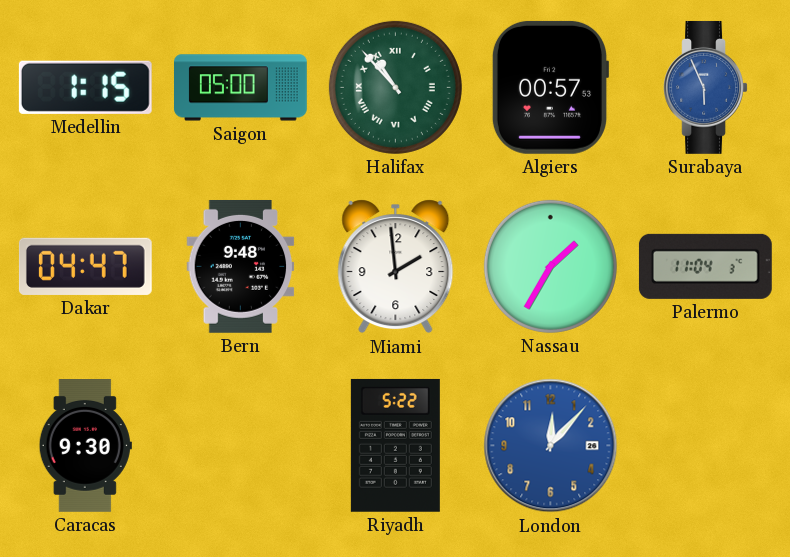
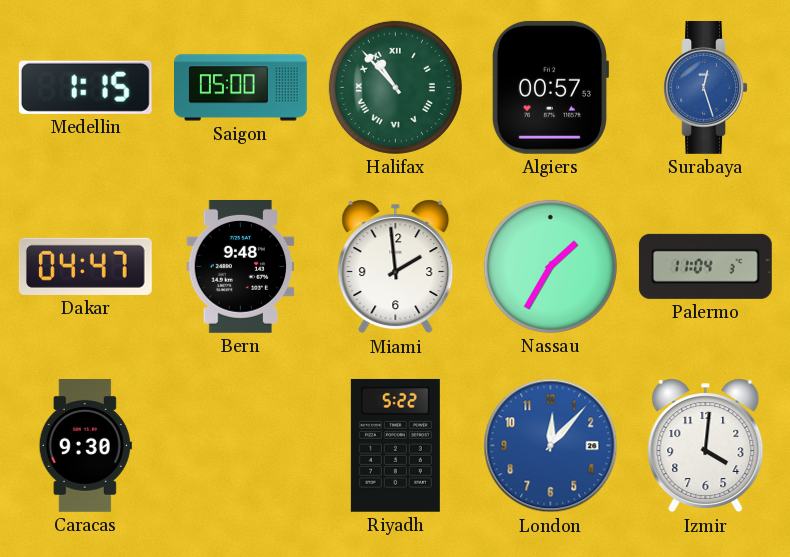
Surabaya: 5:56 -> 12:27
Izmir: none -> 4:01
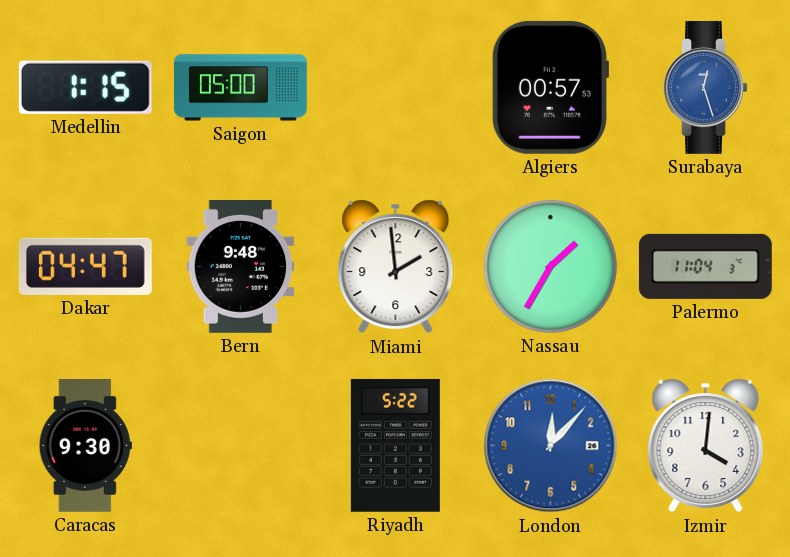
Halifax: 10:53 -> none
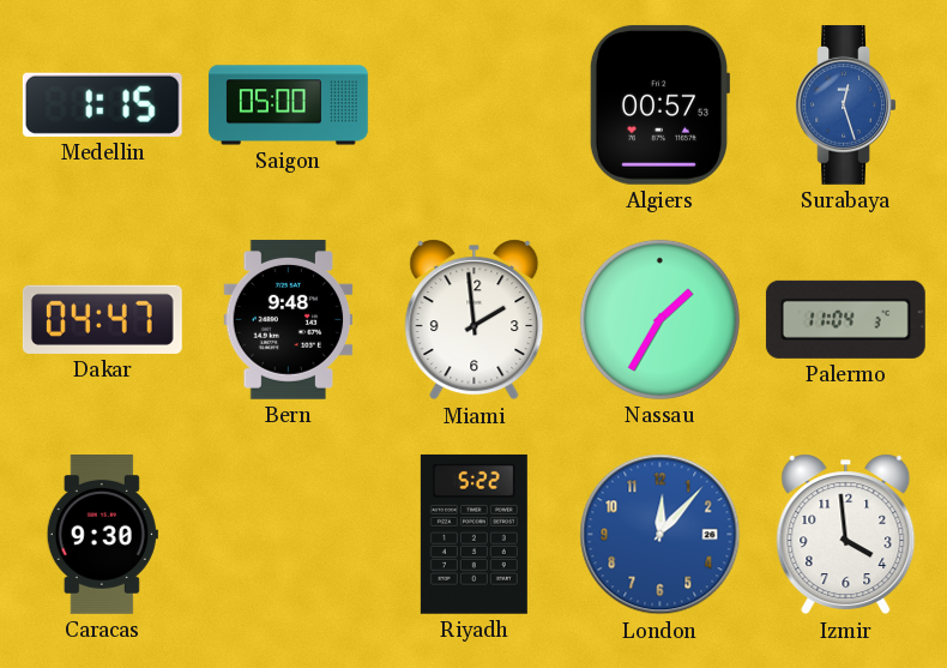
Izmir: 4:01 -> 3:59
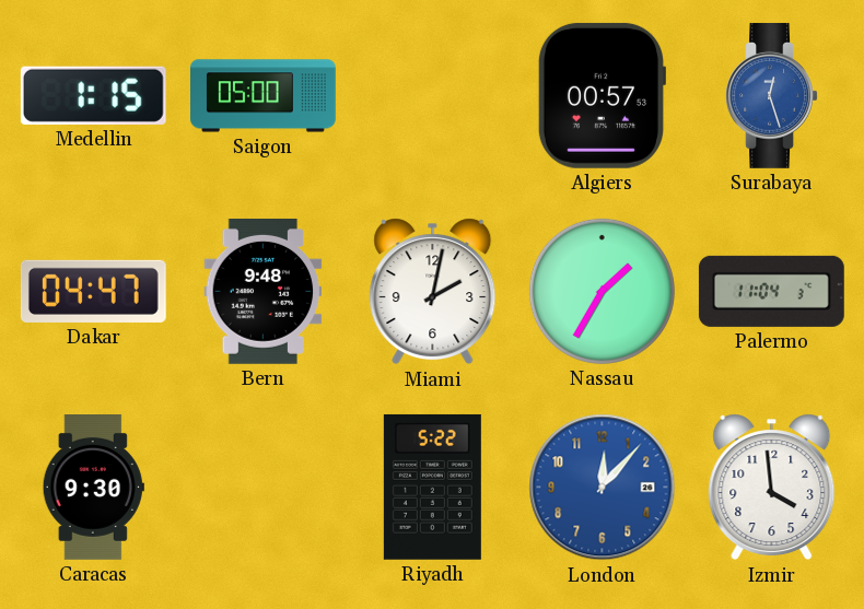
Miami: 1:59 -> 2:02
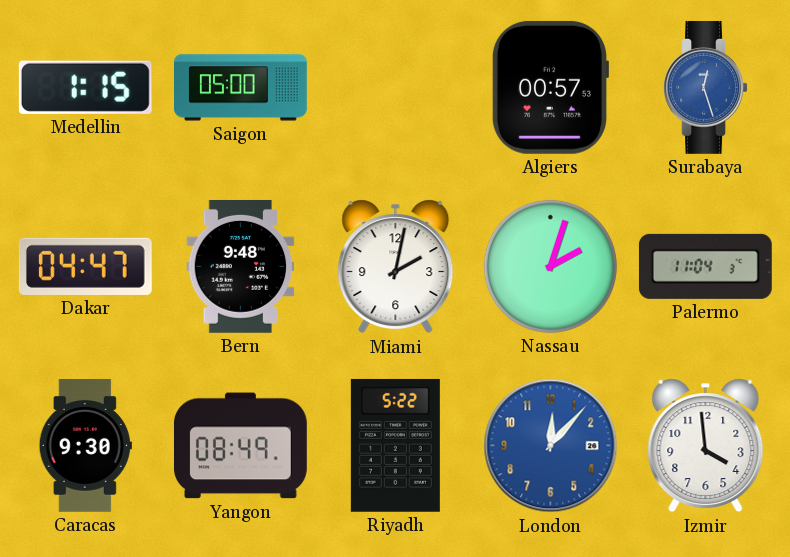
Nassau: 1:35 -> 2:03
Yangon: none -> 08:49
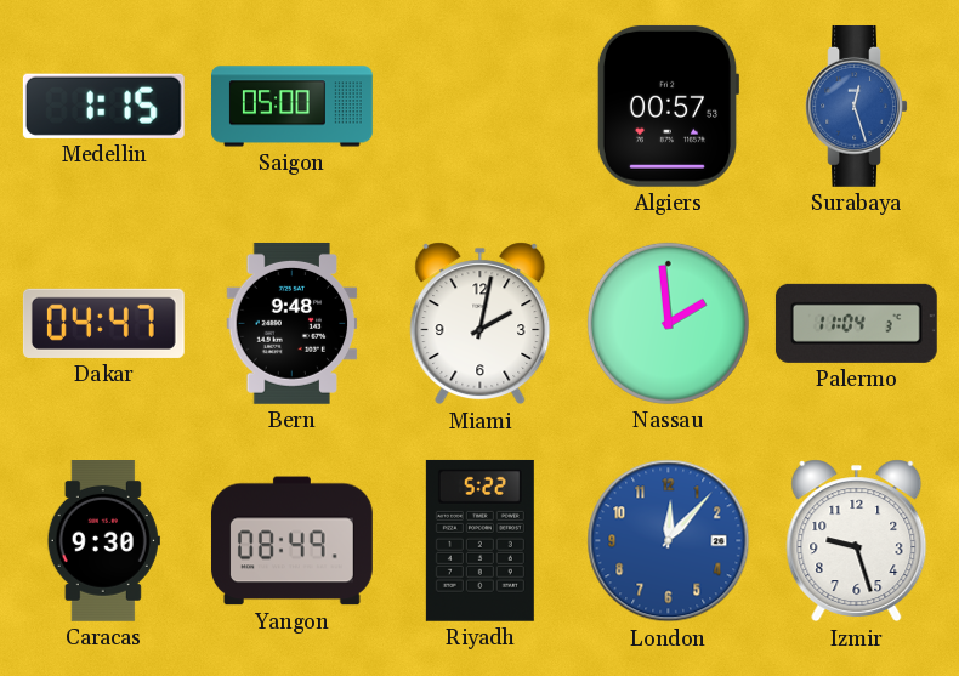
Nassau: 2:03 -> 1:59
Izmir: 3:59 -> 9:27
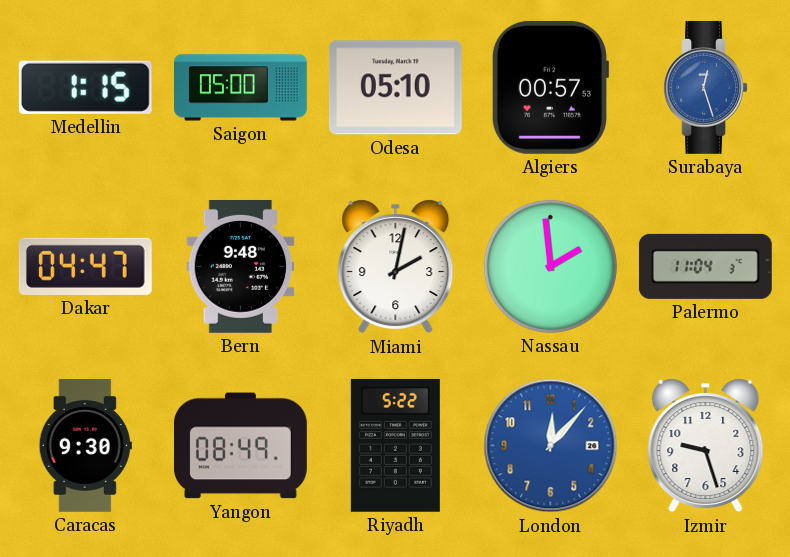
Odesa: none -> 05:10
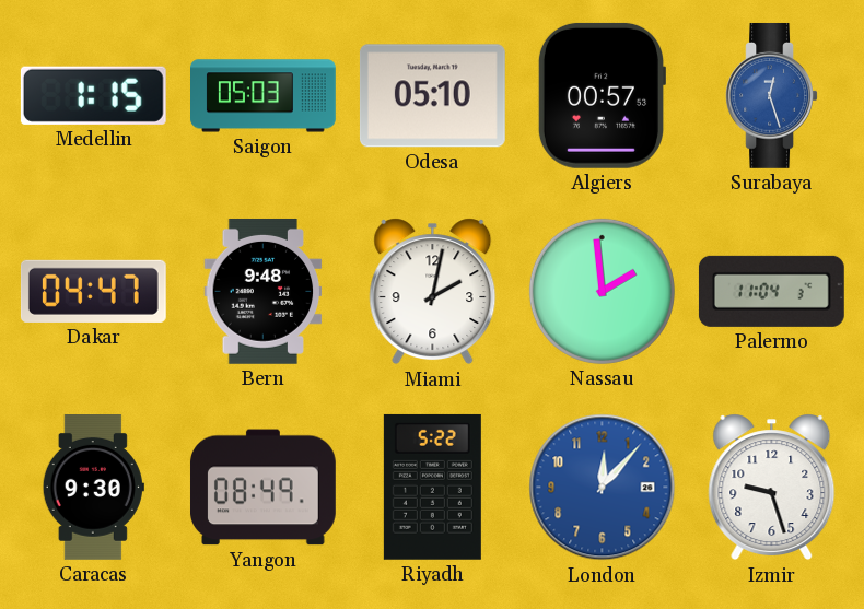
Saigon: 05:00 -> 05:03
